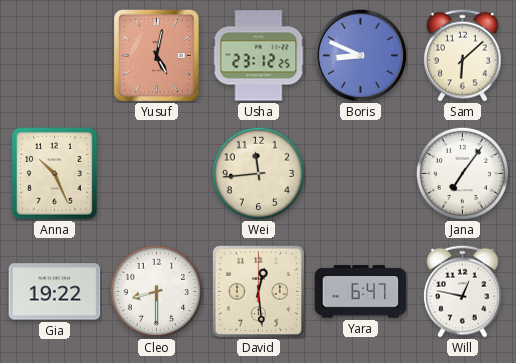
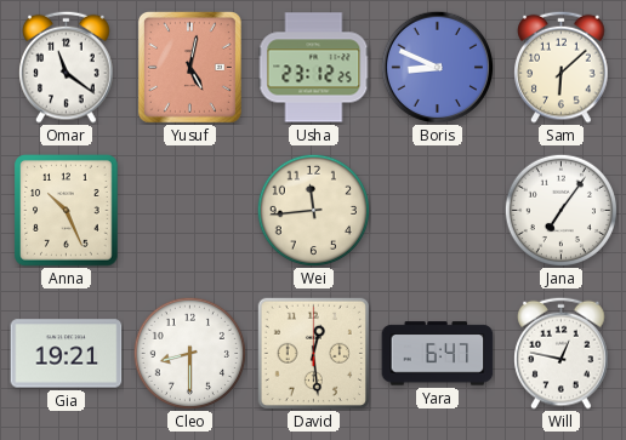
Omar: none -> 11:21
Gia: 19:22 -> 19:21
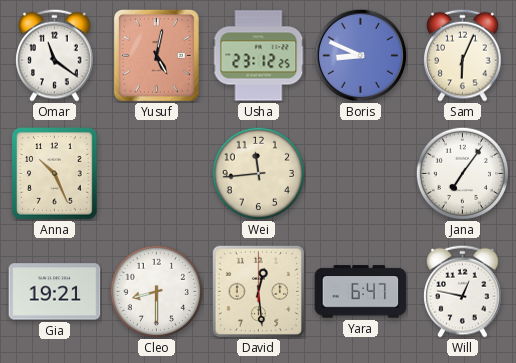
Sam: 6:08 -> 6:04
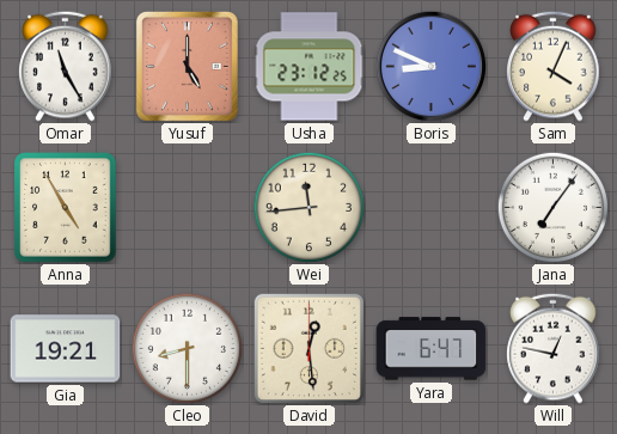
Omar: 11:21 -> 11:25
Yusuf: 5:02 -> 5:00
Sam: 6:04 -> 4:04
Anna: 10:26 -> 4:55
